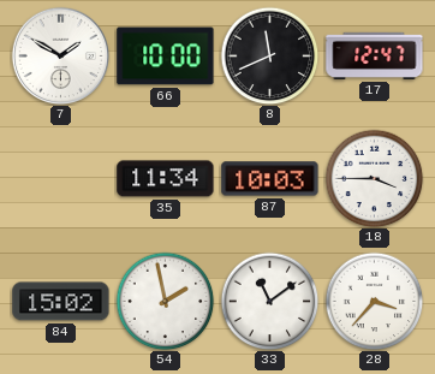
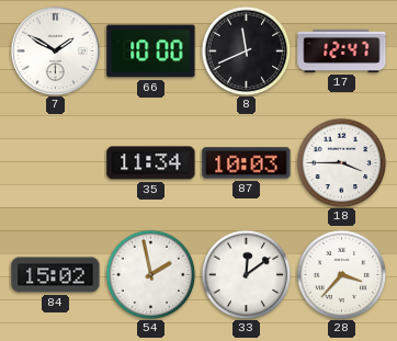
33: 11:09 -> 12:09
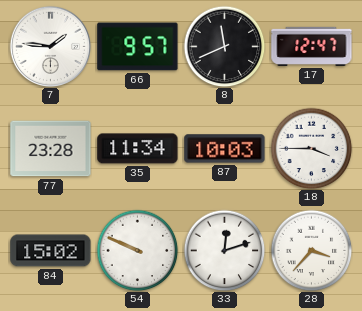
7: 1:50 -> 1:46
66: 10:00 -> 9:57
77: none -> 23:28
54: 1:58 -> 9:49
33: 12:09 -> 12:12
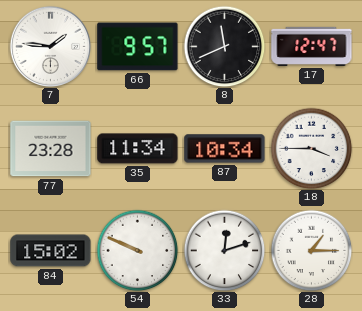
87: 10:03 -> 10:34
28: 3:37 -> 1:15
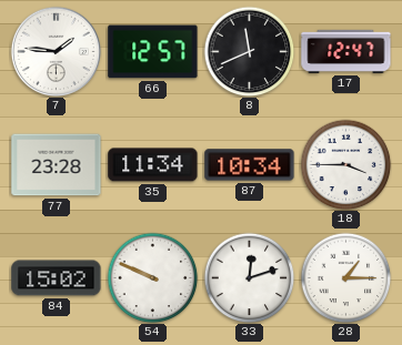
66: 9:57 -> 12:57
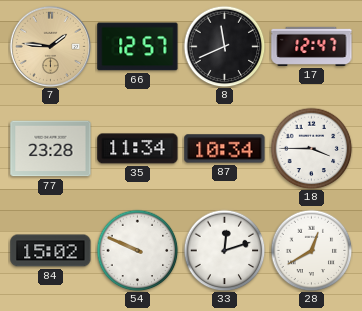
7 dial: white -> champagne
28: 1:15 -> 12:40
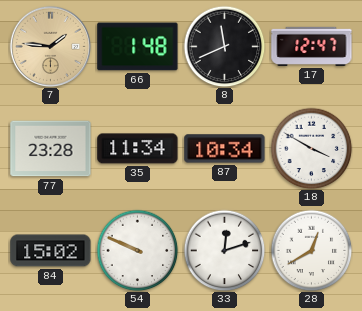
66: 12:57 -> 1:48
18: 3:45 -> 3:50
